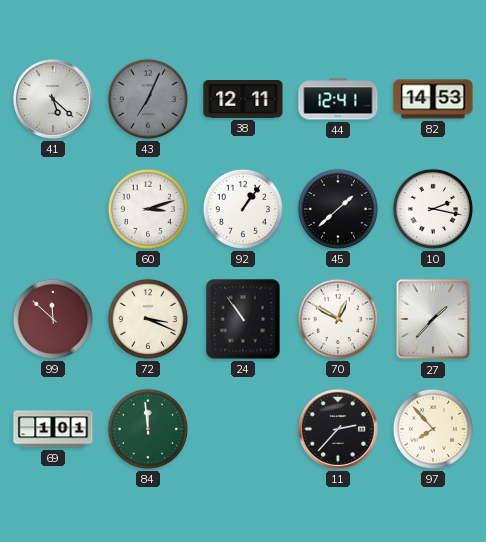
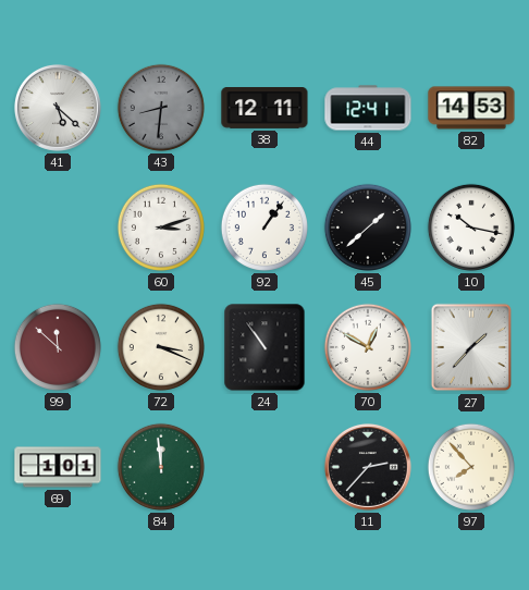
43: 7:04 -> 8:31
10: 2:17 -> 10:17
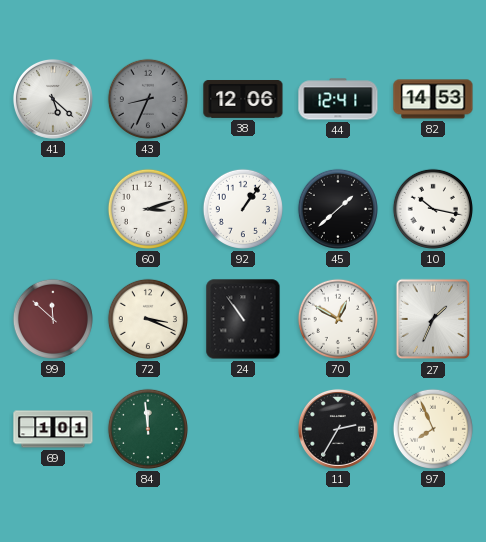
43: 8:31 -> 8:34
38: 12:11 -> 12:06
27: 1:37 -> 1:34
11: 2:37 -> 2:35
97: 7:53 -> 7:56
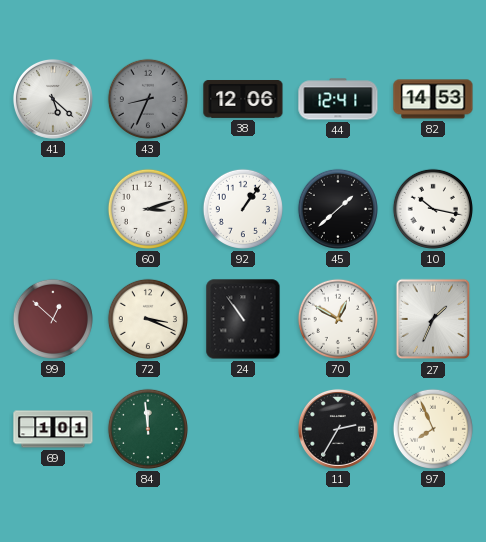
99: 11:52 -> 12:52
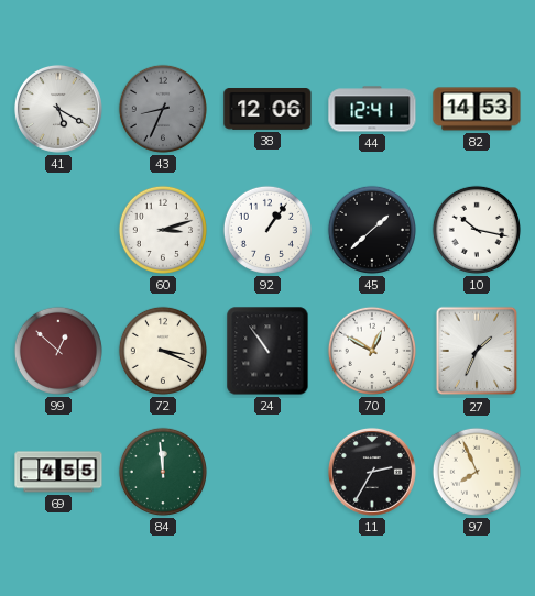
41: 5:22 -> 5:20
69: 1:01 -> 4:55
